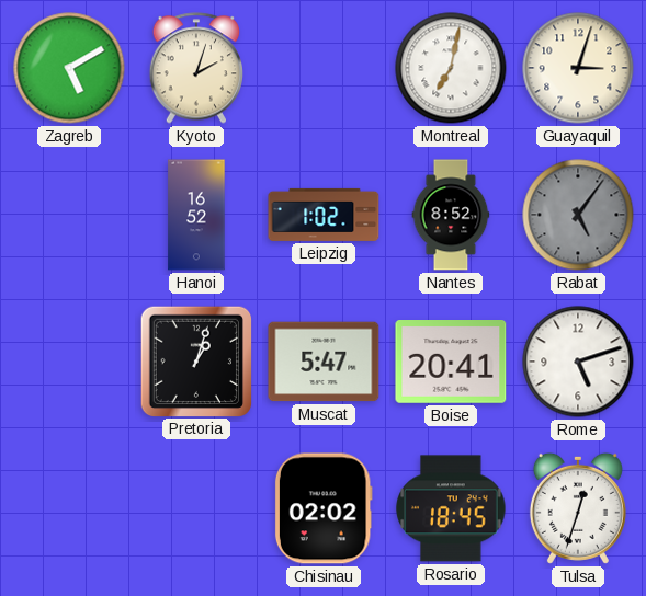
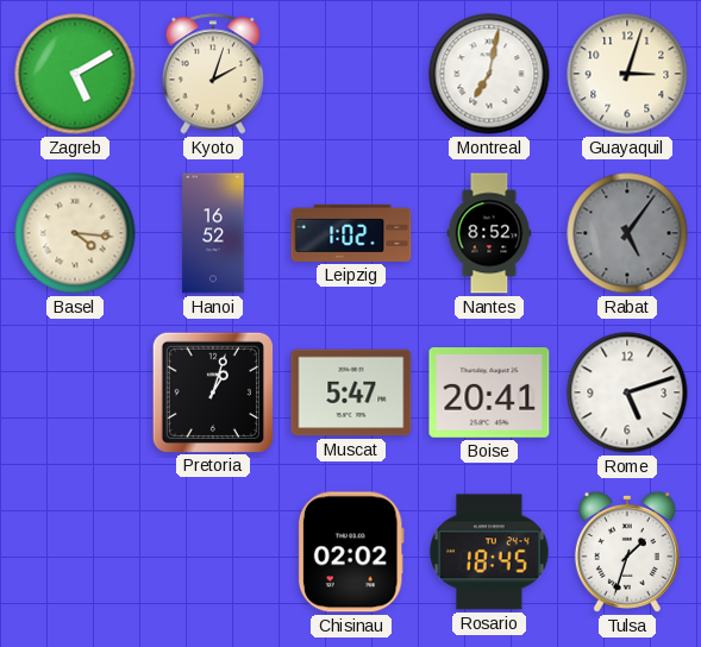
Basel: none -> 4:16
Tulsa: 12:33 -> 1:33
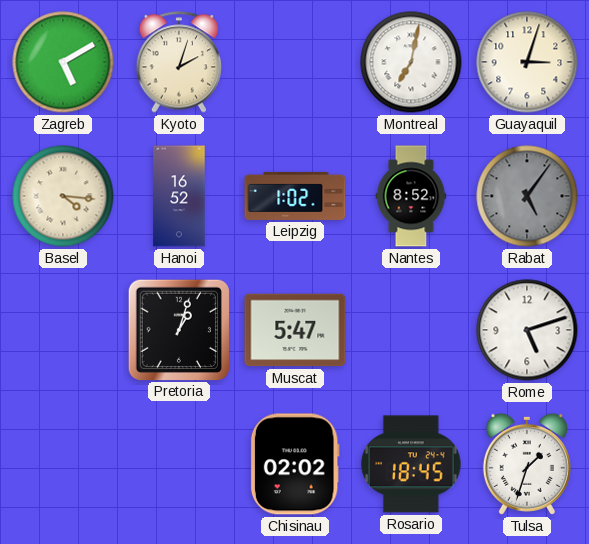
Boise: 20:41 -> none
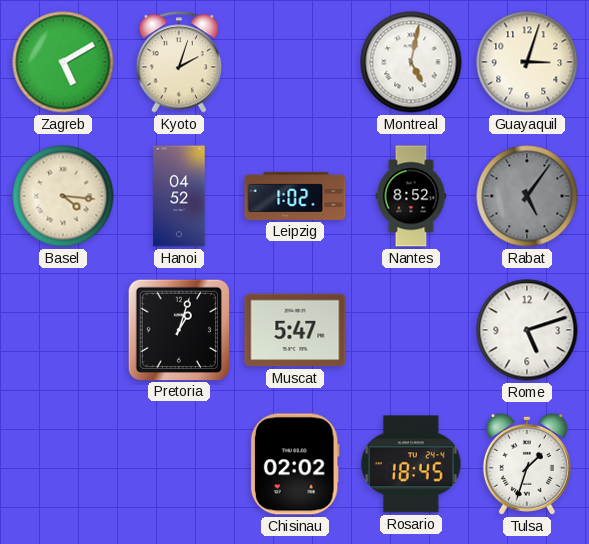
Montreal: 7:02 -> 5:02
Hanoi: 16:52 -> 04:52
